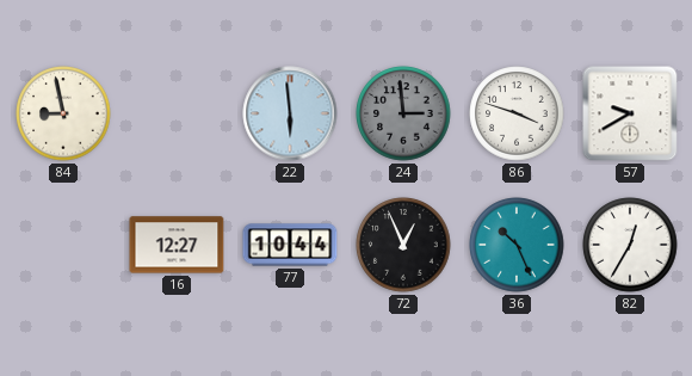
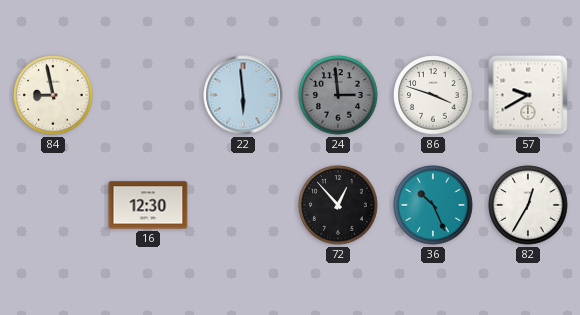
16: 12:27 -> 12:30
77: 10:44 -> none
72: 12:56 -> 12:53
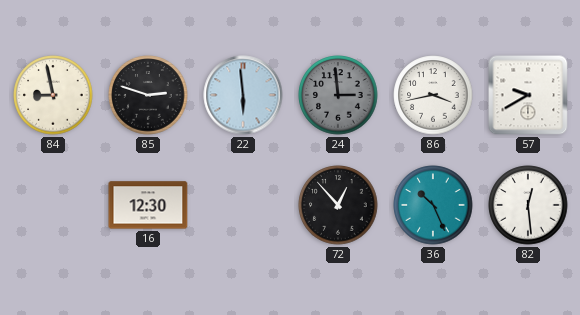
85: none -> 2:48
86: 3:48 -> 3:43
82: 12:35 -> 12:29
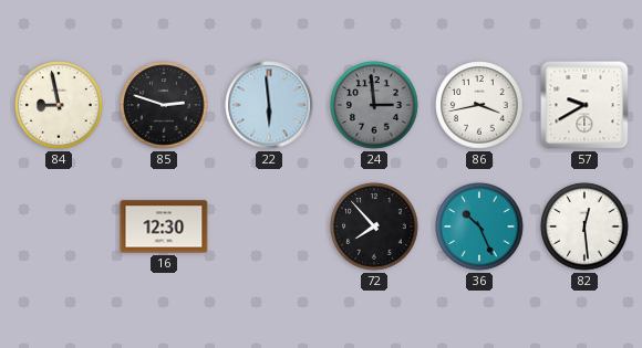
72: 12:53 -> 7:53
